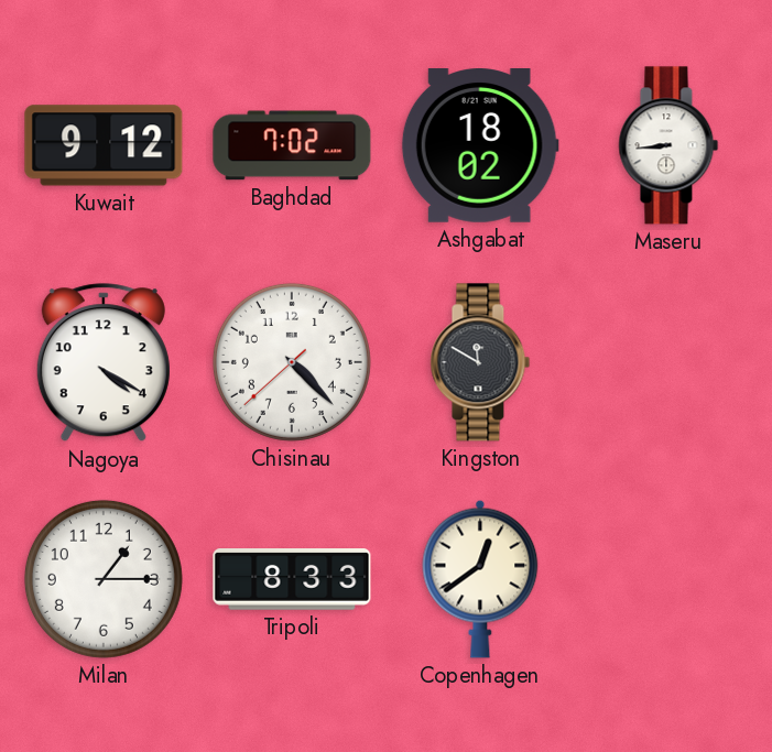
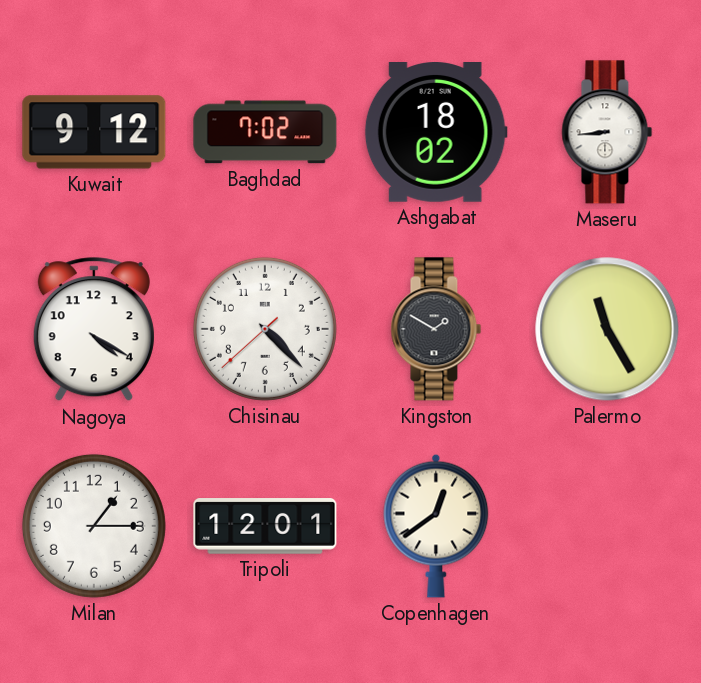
Kingston: 11:50 -> 1:50
Palermo: none -> 11:25
Tripoli: 8:33 -> 12:01
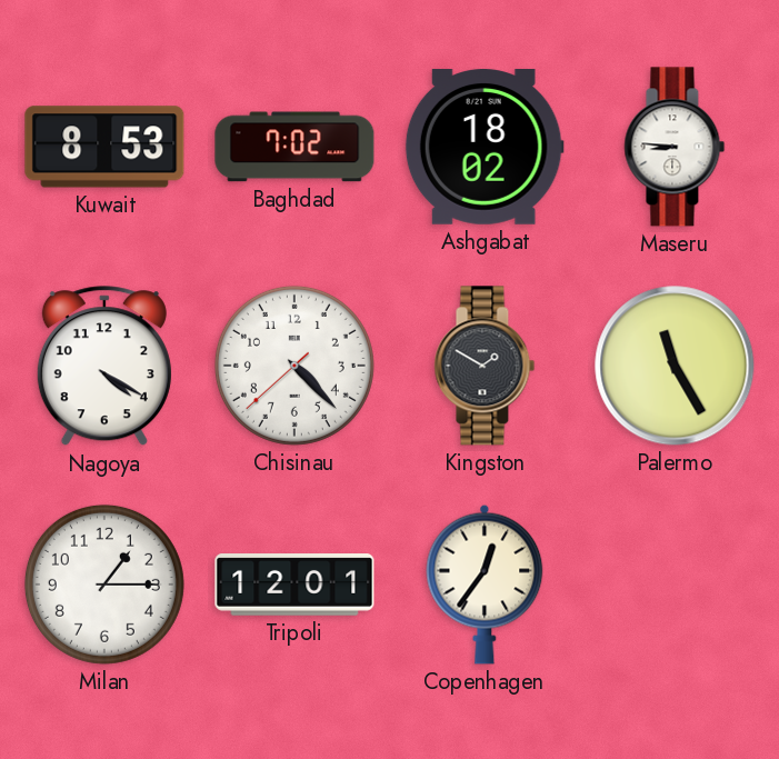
Kuwait: 9:12 -> 8:53
Maseru: 8:44 -> 8:46
Copenhagen: 12:39 -> 12:36
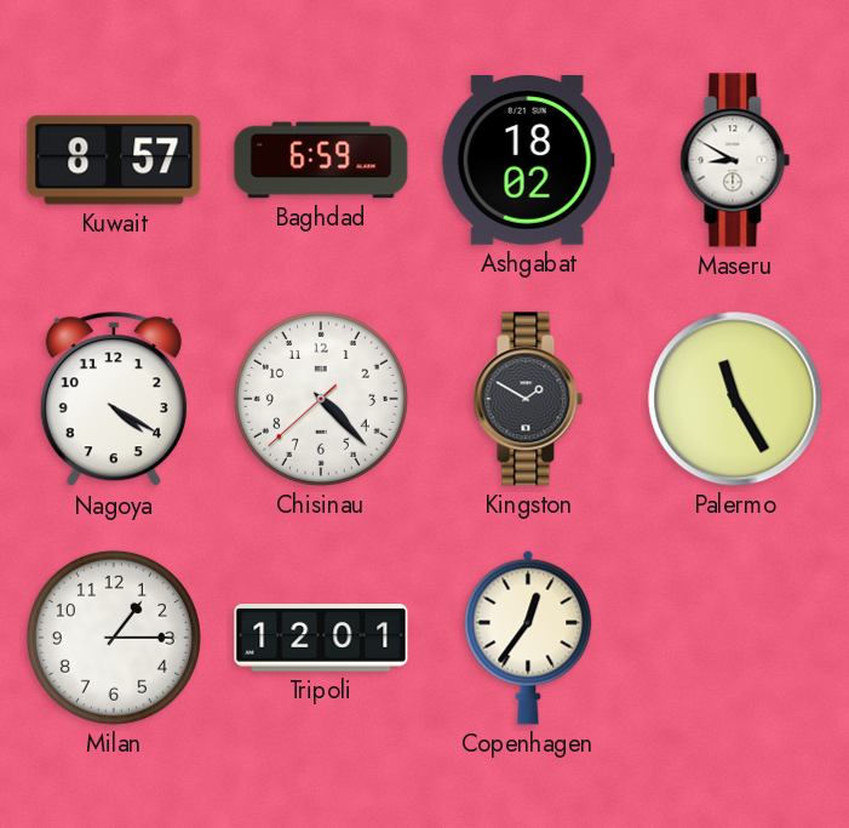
Kuwait: 8:53 -> 8:57
Baghdad: 7:02 -> 6:59
Maseru: 8:46 -> 8:50
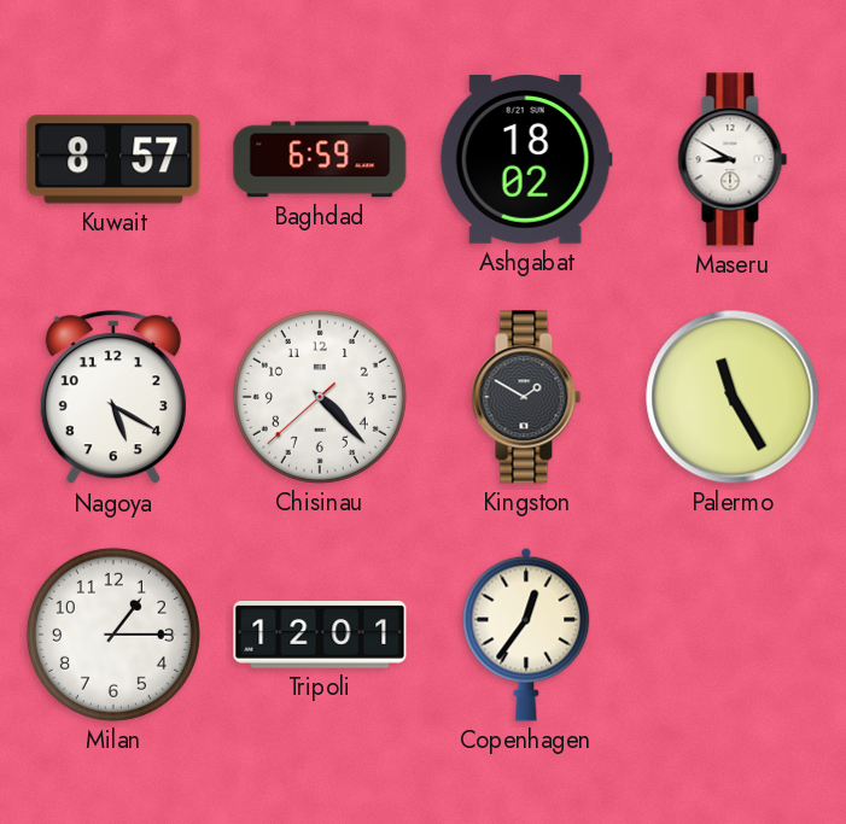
Nagoya: 4:20 -> 5:20
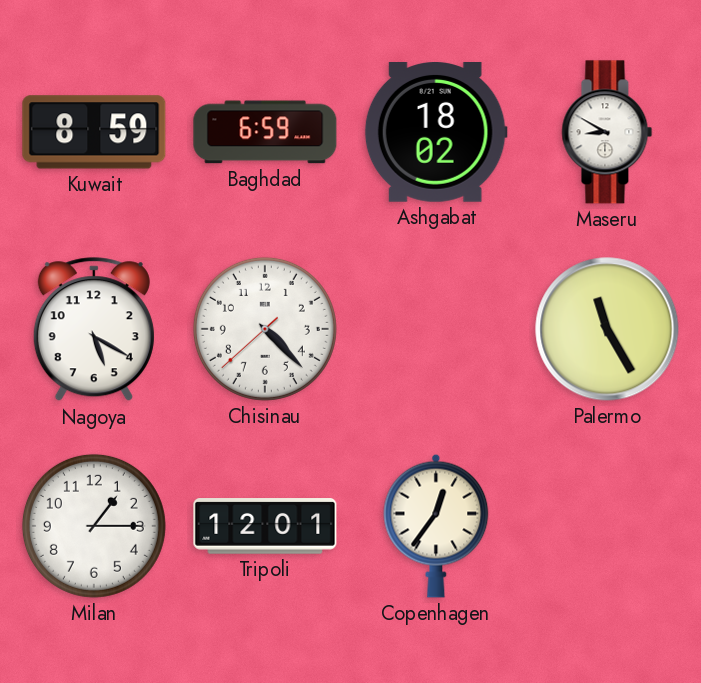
Kuwait: 8:57 -> 8:59
Kingston: 1:50 -> none
